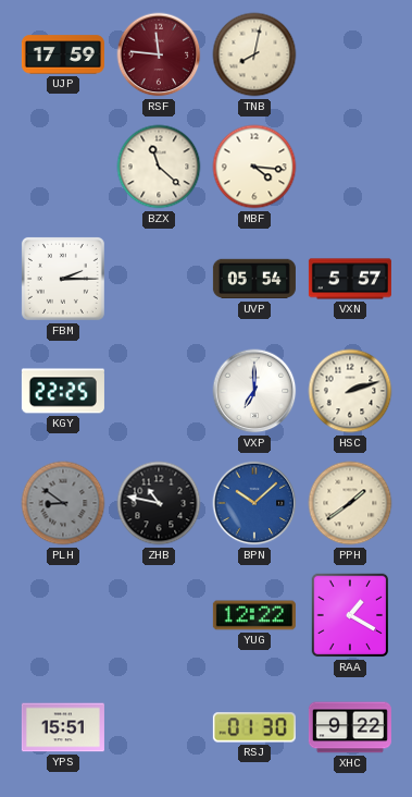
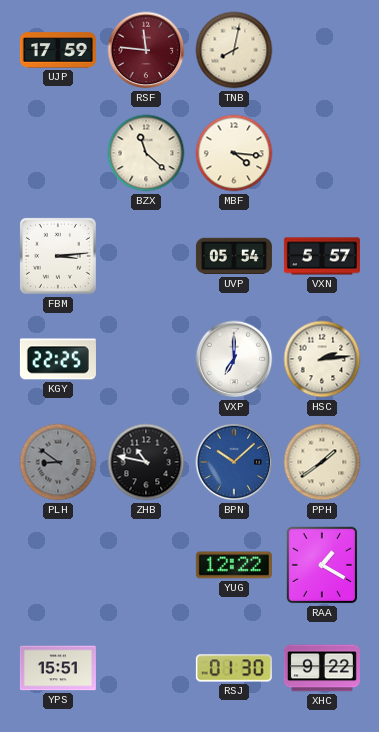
FBM: 2:15 -> 3:14
HSC: 2:12 -> 2:14
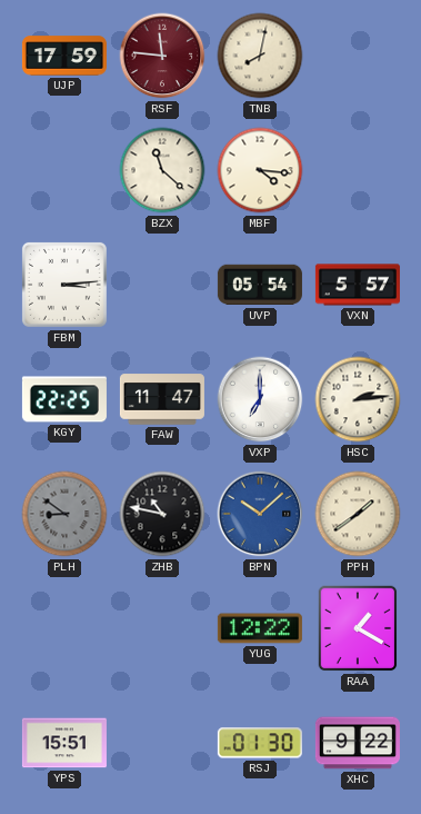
FAW: none -> 11:47
